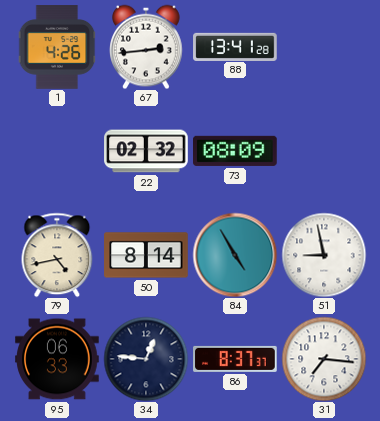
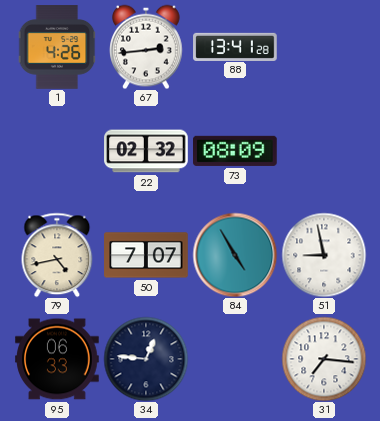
50: 8:14 -> 7:07
86: 8:37 -> none
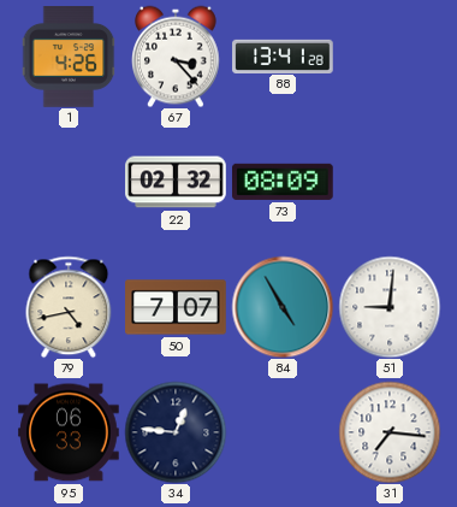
67: 2:44 -> 3:23
51: 8:58 -> 9:01
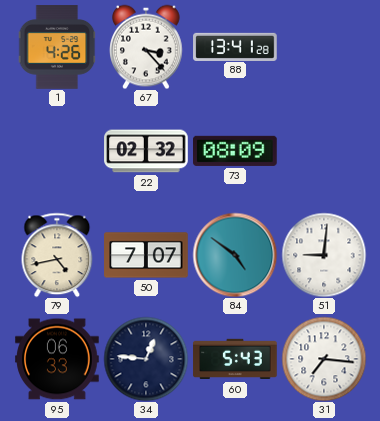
84: 4:55 -> 4:51
60: none -> 5:43
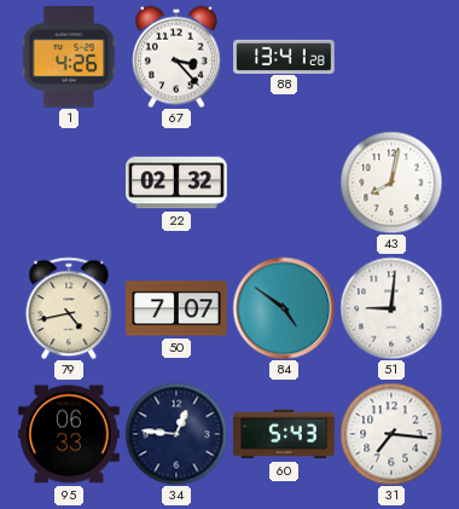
73: 08:09 -> none
43: none -> 8:02
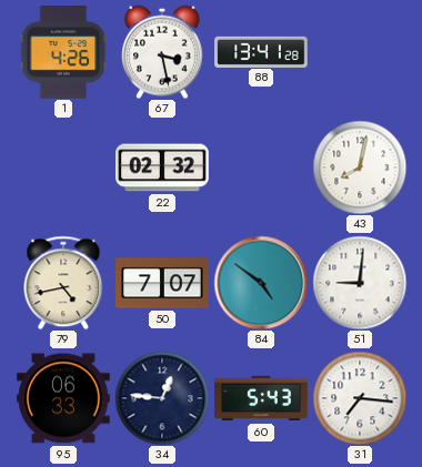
67: 3:23 -> 3:28
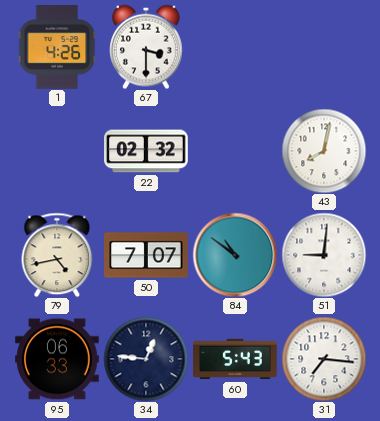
67: 3:28 -> 3:30
88: 13:41 -> none
84: 4:51 -> 10:51
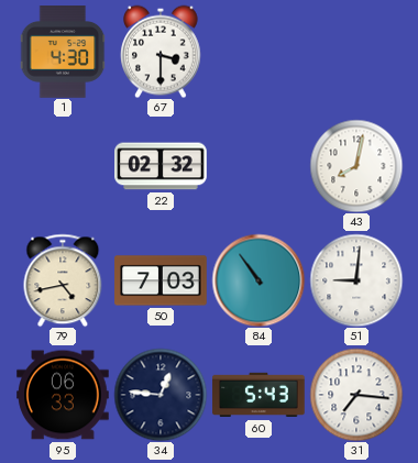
1: 4:26 -> 4:30
50: 7:07 -> 7:03
84: 10:51 -> 10:54
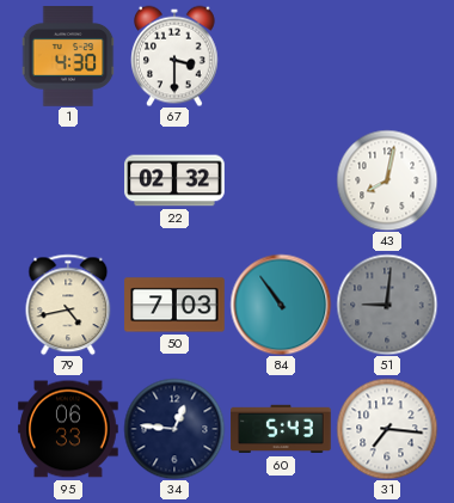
51 dial: white -> grey
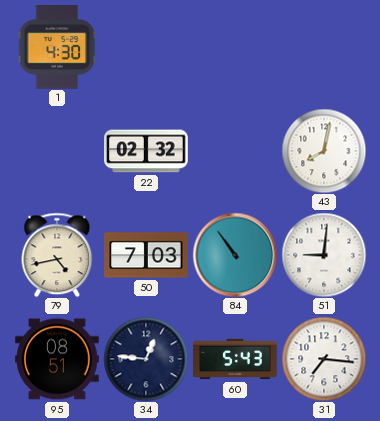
67: 3:30 -> none
51 dial: grey -> white
95: 06:33 -> 08:51
